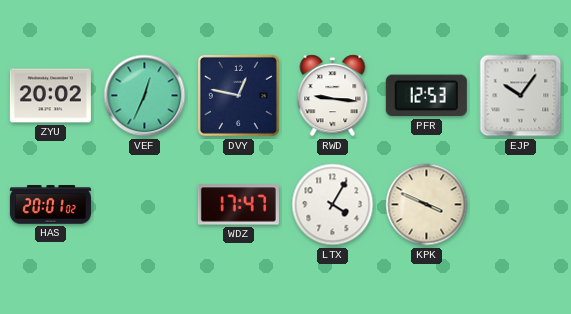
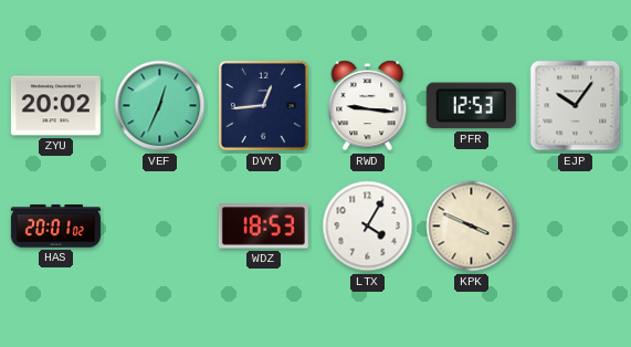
DVY: 12:47 -> 12:44
WDZ: 17:47 -> 18:53
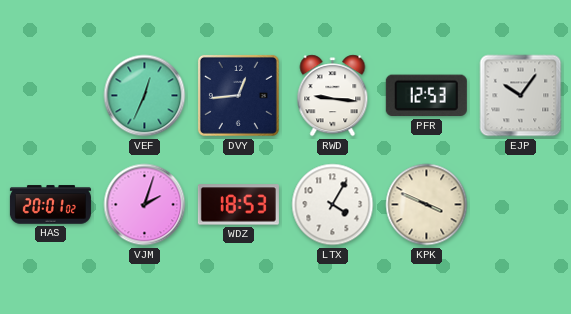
ZYU: 20:02 -> none
VJM: none -> 2:03
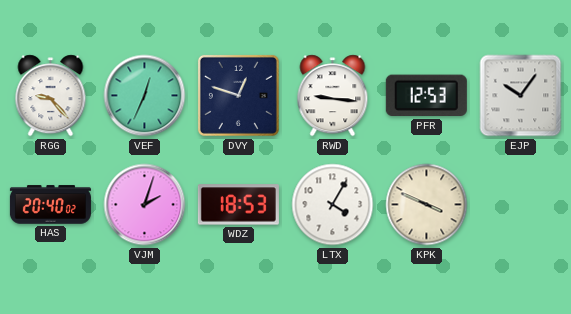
RGG: none -> 9:23
DVY: 12:44 -> 12:48
HAS: 20:01 -> 20:40
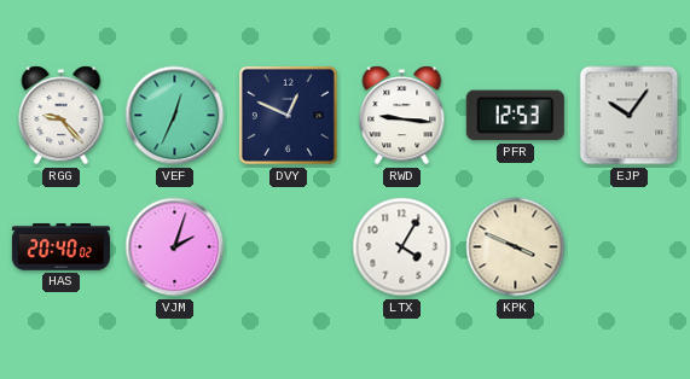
DVY: 12:48 -> 12:49
WDZ: 18:53 -> none
